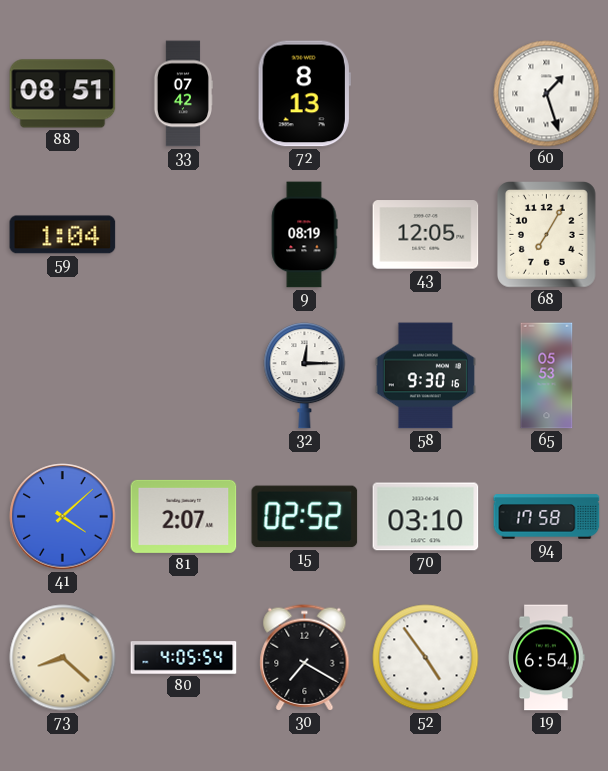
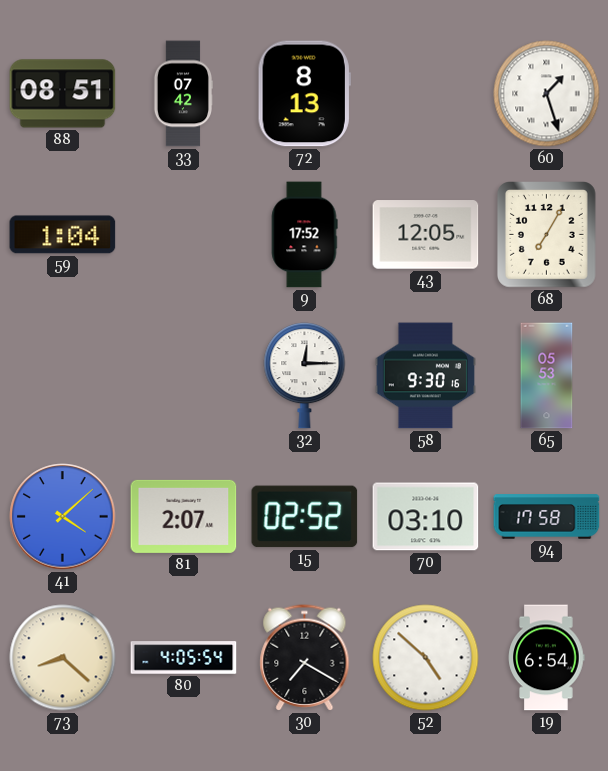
9: 08:19 -> 17:52
52: 4:54 -> 4:52
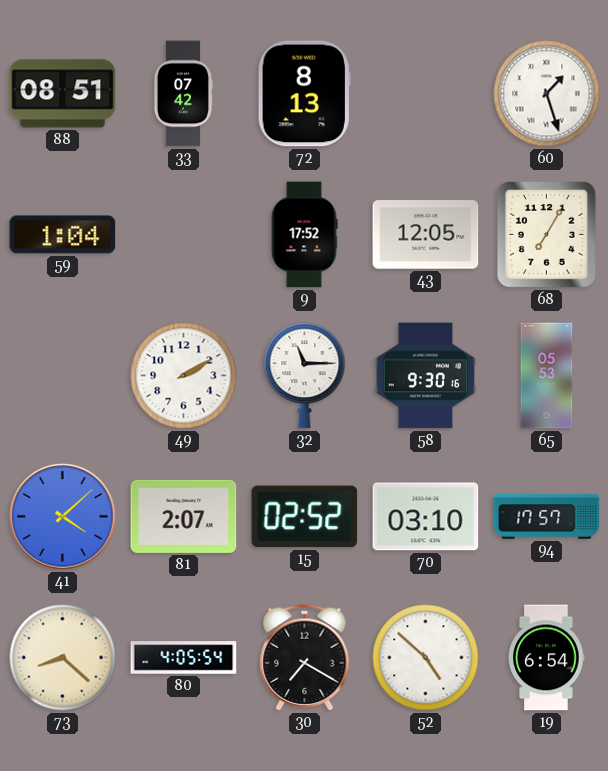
49: none -> 2:10
32: 12:15 -> 11:15
94: 17:58 -> 17:57
